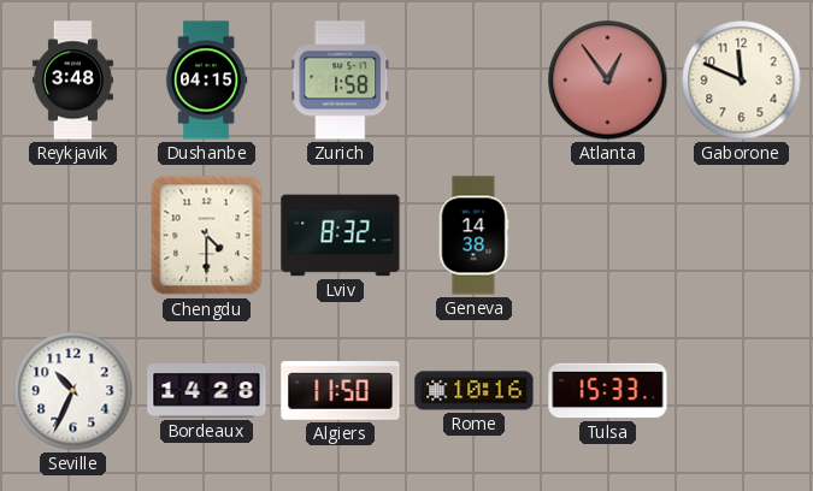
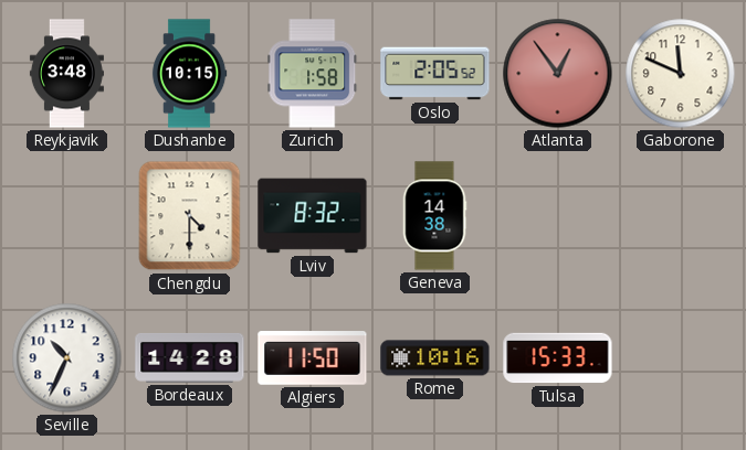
Dushanbe: 04:15 -> 10:15
Oslo: none -> 2:05
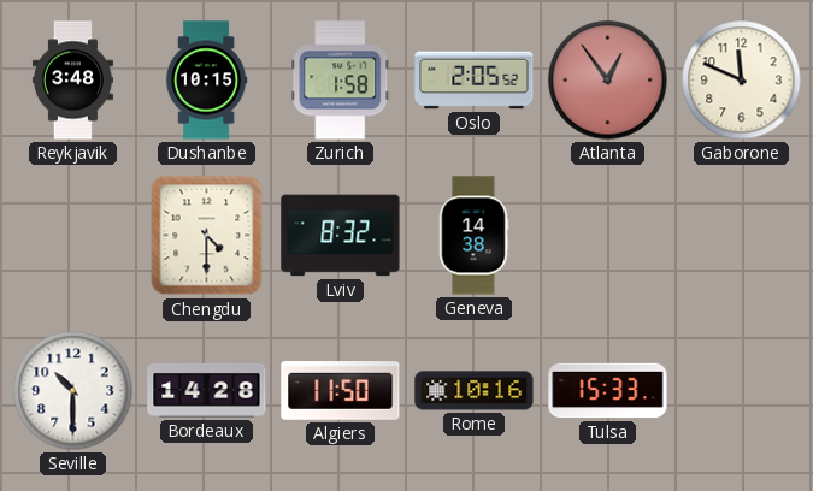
Seville: 10:34 -> 10:30
